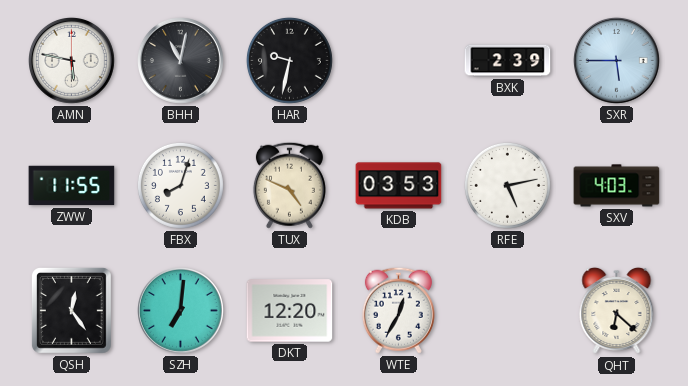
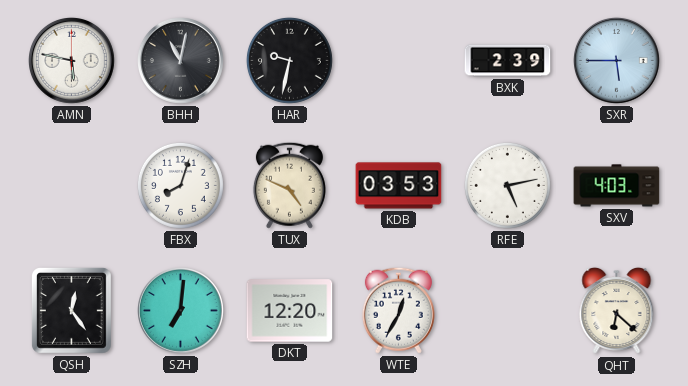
ZWW: 11:55 -> none
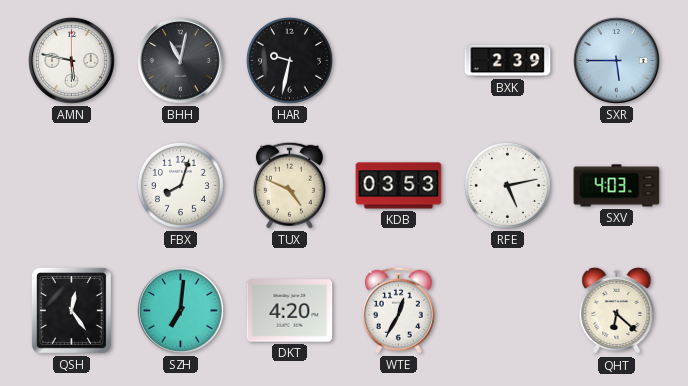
DKT: 12:20 -> 4:20
